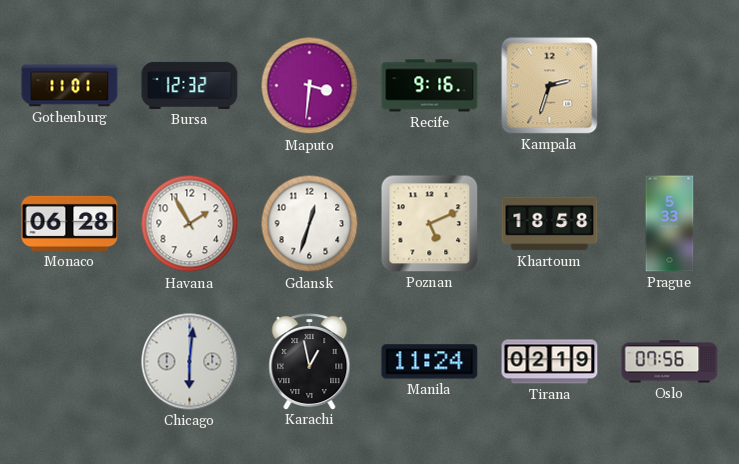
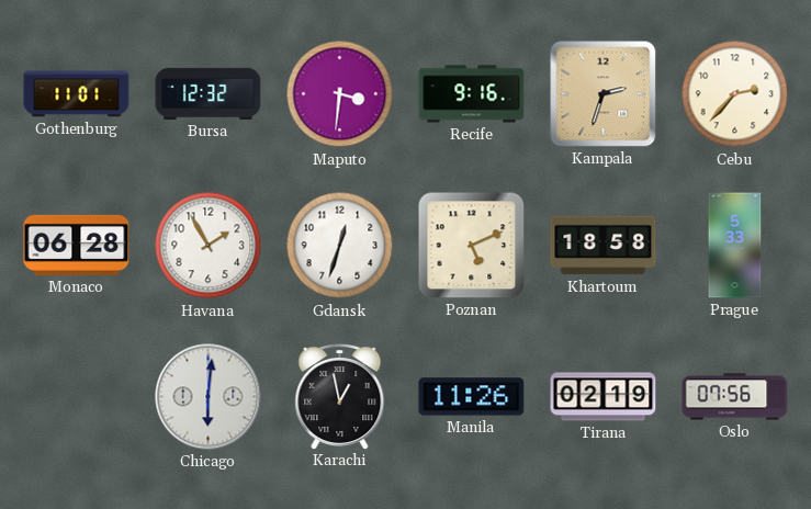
Cebu: none -> 2:37
Manila: 11:24 -> 11:26
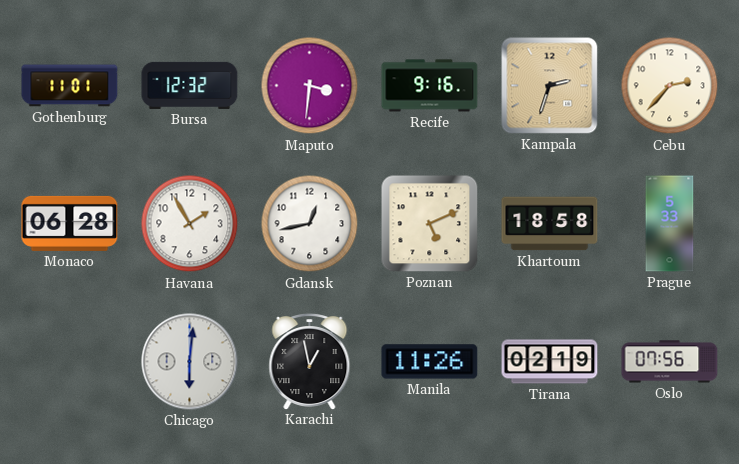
Gdansk: 12:33 -> 12:43
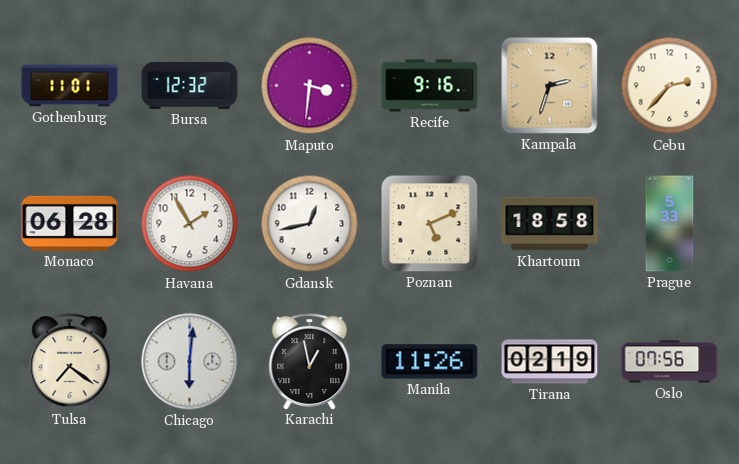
Tulsa: none -> 7:21
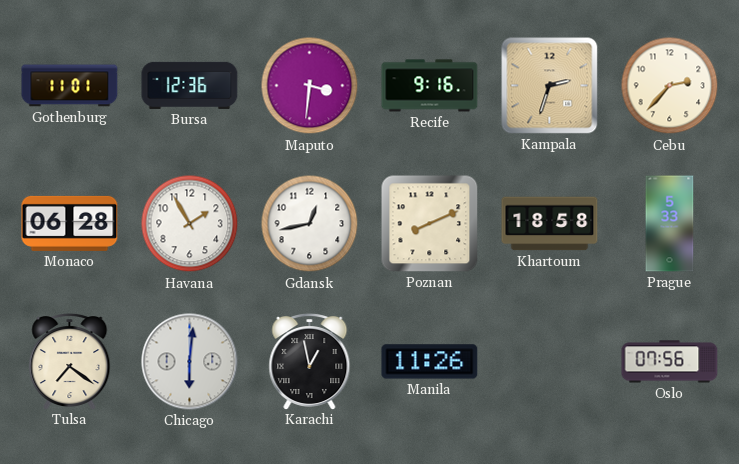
Bursa: 12:32 -> 12:36
Poznan: 5:11 -> 8:11
Tirana: 02:19 -> none
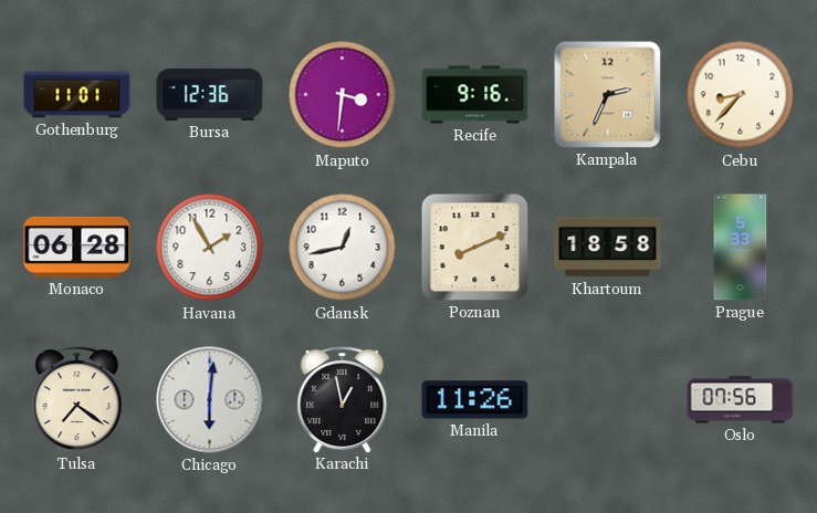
Kampala: 2:33 -> 2:34
Cebu: 2:37 -> 8:37
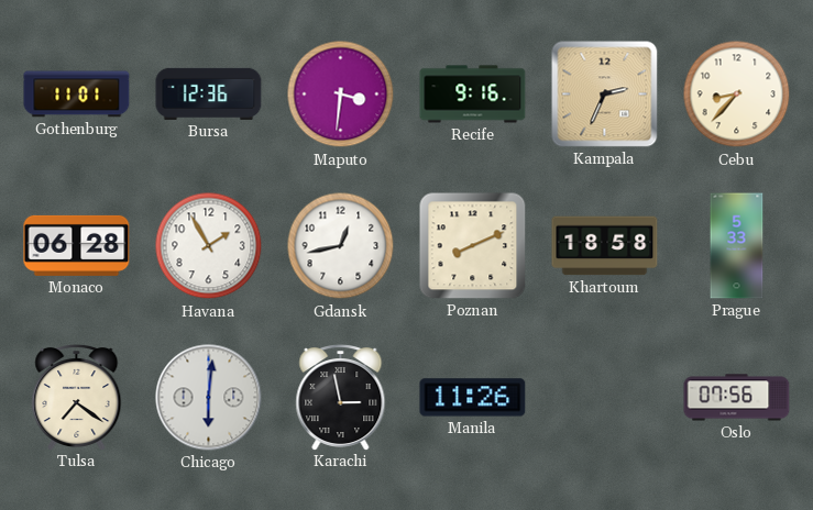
Karachi: 12:58 -> 2:58
